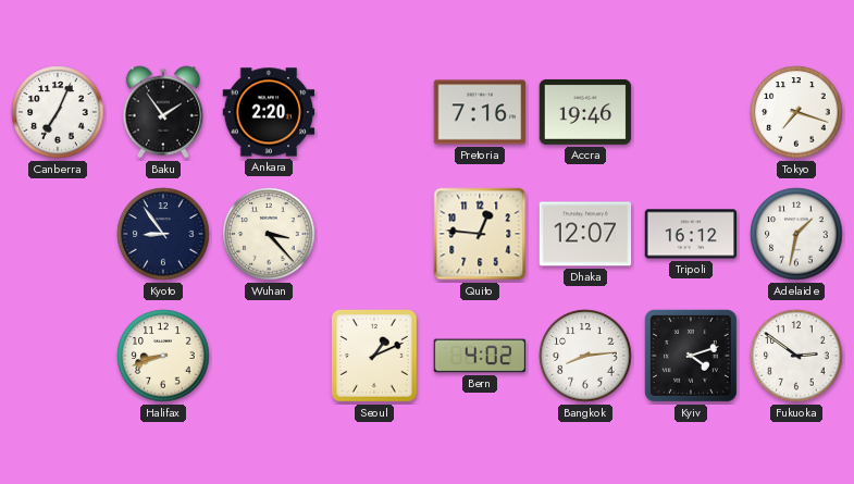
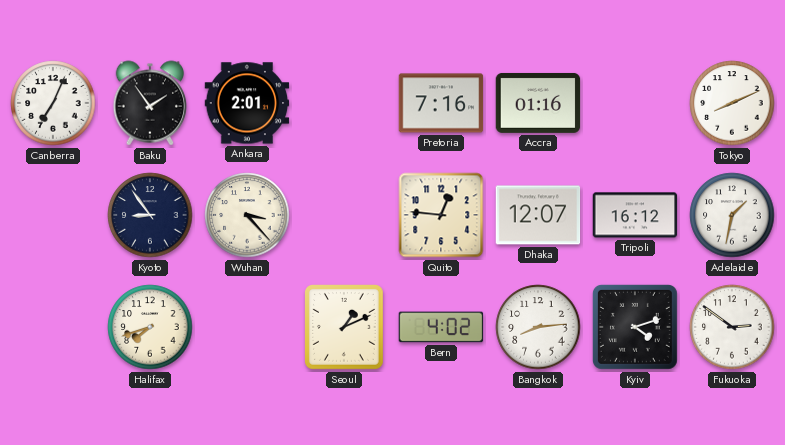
Ankara: 2:20 -> 2:01
Accra: 19:46 -> 01:16
Tokyo: 7:18 -> 8:11
Halifax: 8:42 -> 7:42
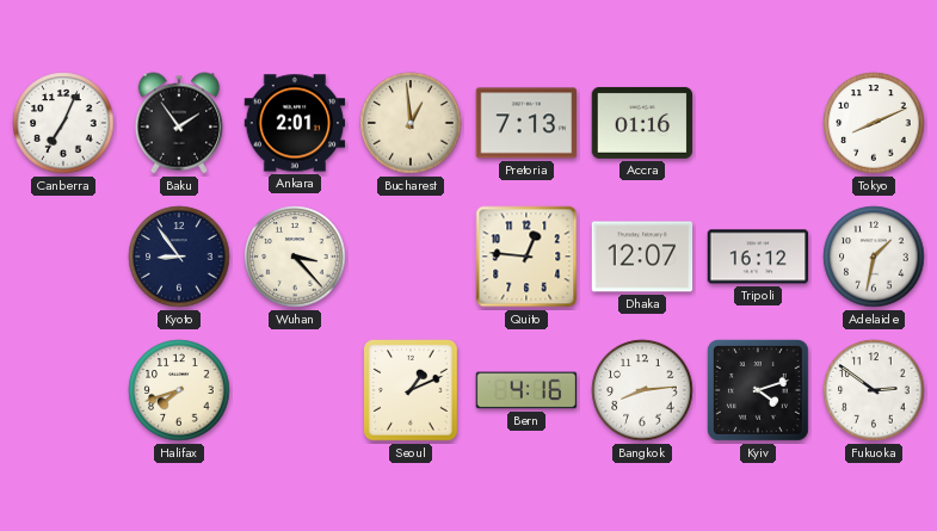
Bucharest: none -> 12:59
Pretoria: 7:16 -> 7:13
Bern: 4:02 -> 4:16
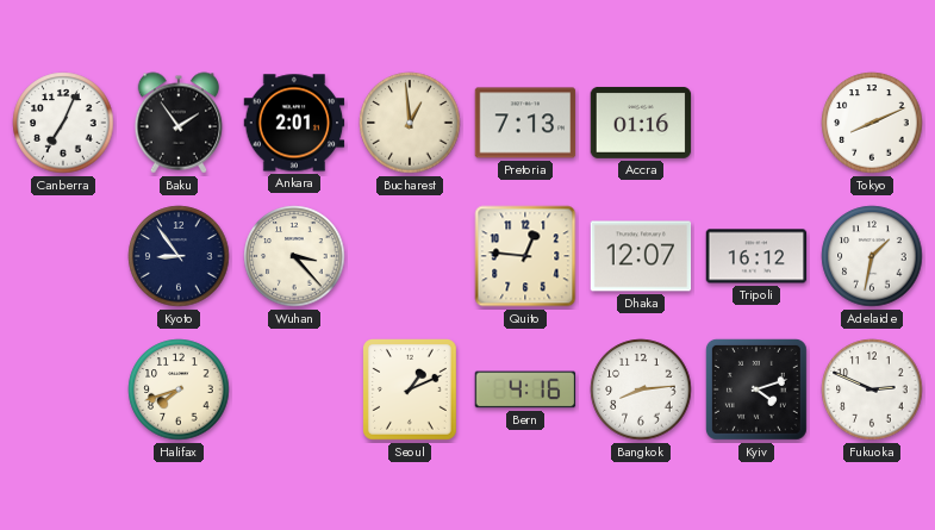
Fukuoka: 2:51 -> 2:49
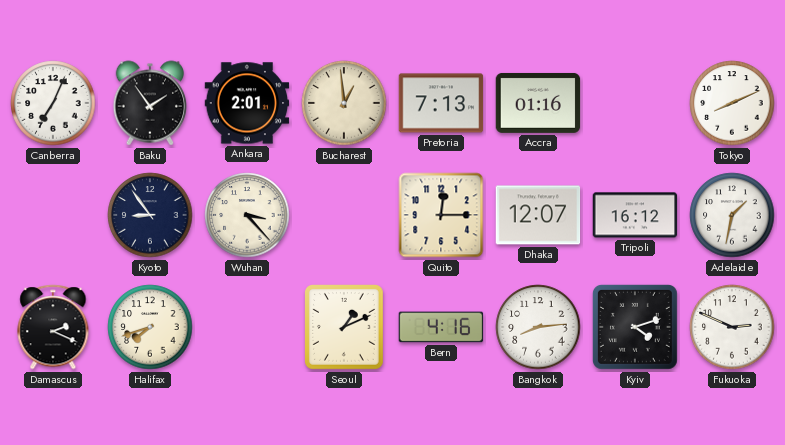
Quito: 12:46 -> 12:15
Damascus: none -> 2:19
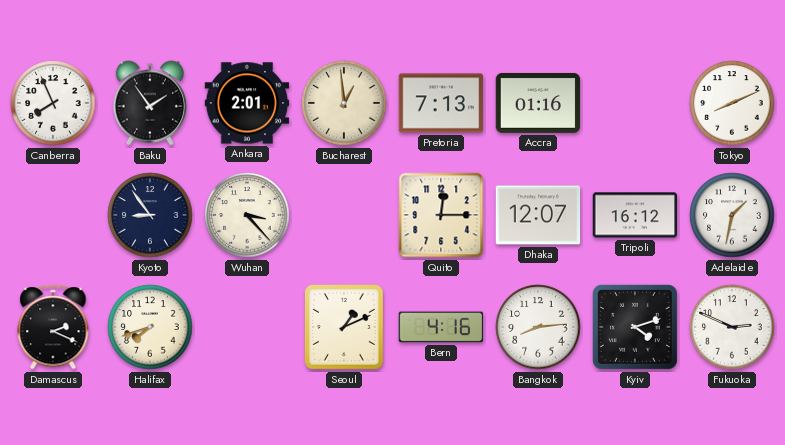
Canberra: 7:04 -> 7:56
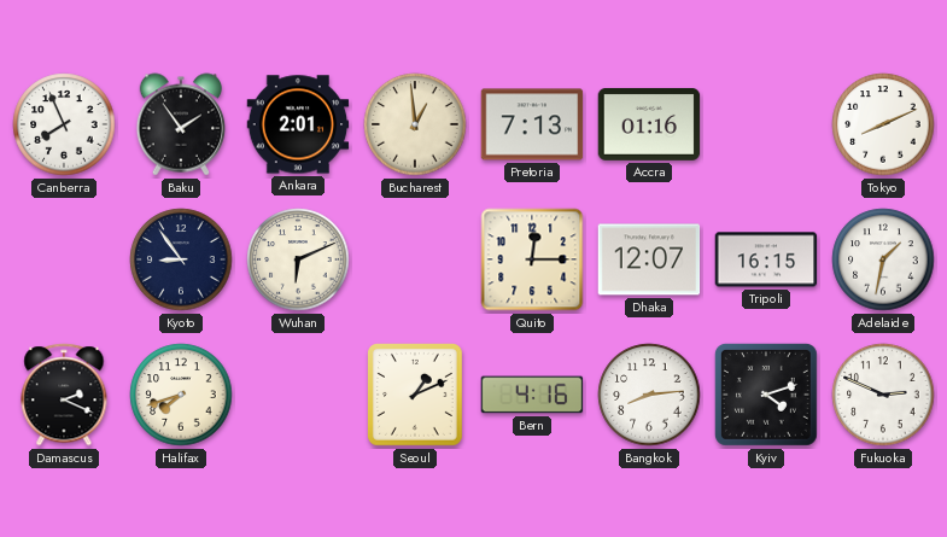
Wuhan: 3:23 -> 6:11
Tripoli: 16:12 -> 16:15
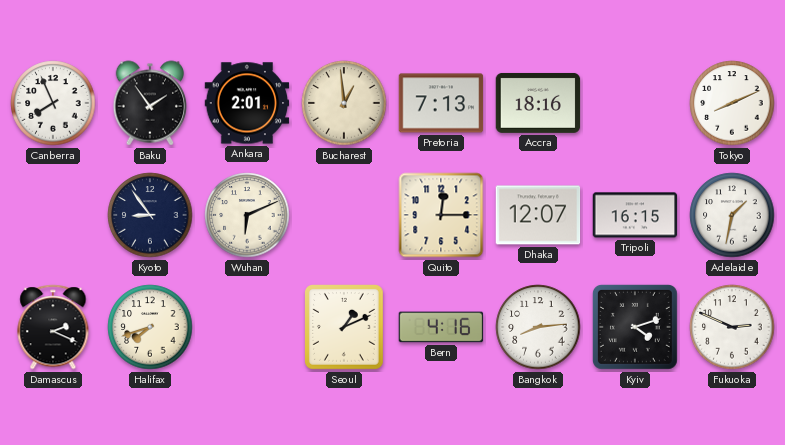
Accra: 01:16 -> 18:16
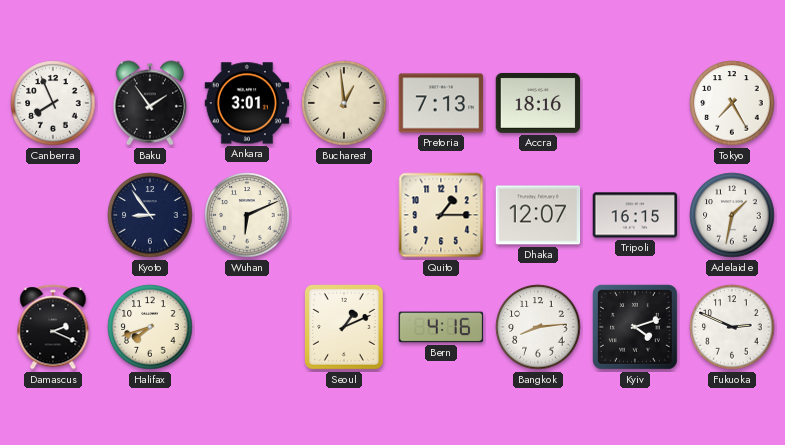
Ankara: 2:01 -> 3:01
Tokyo: 8:11 -> 7:25
Quito: 12:15 -> 1:15
